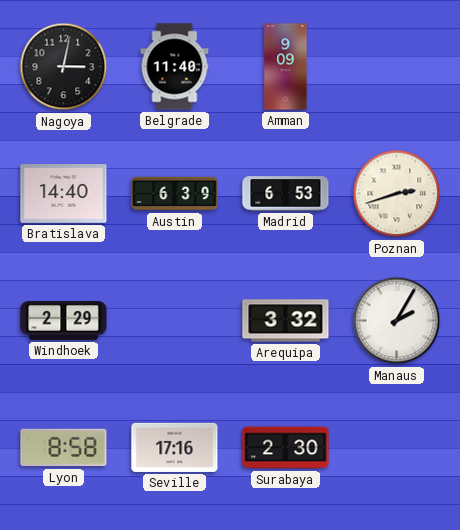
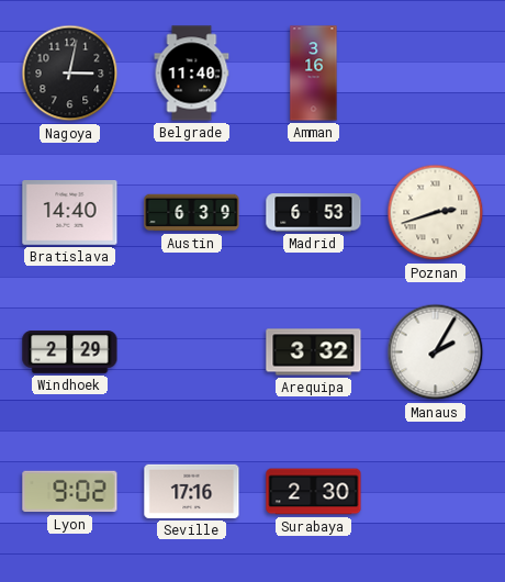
Amman: 9:09 -> 3:16
Lyon: 8:58 -> 9:02
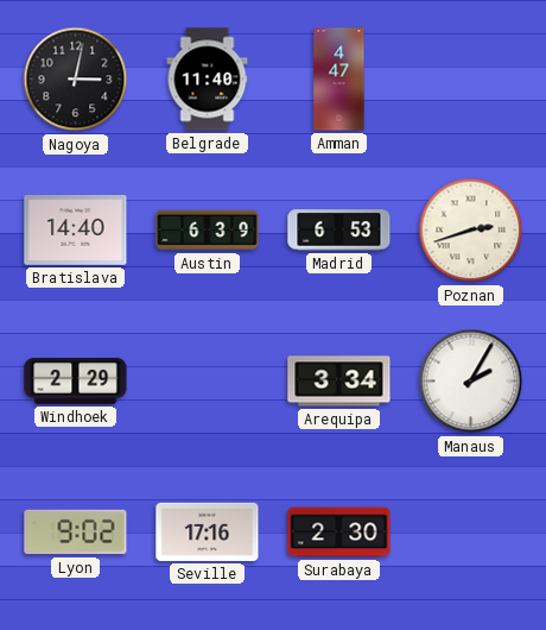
Amman: 3:16 -> 4:47
Arequipa: 3:32 -> 3:34
